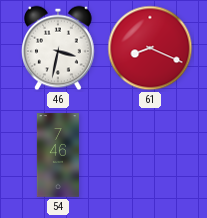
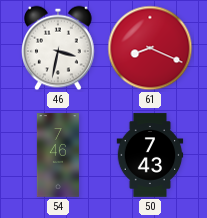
50: none -> 7:43
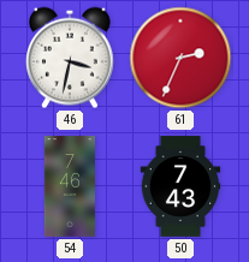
61: 8:19 -> 2:34
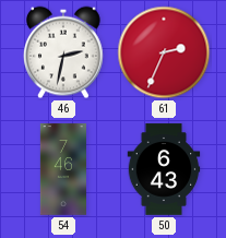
46: 3:32 -> 2:32
50: 7:43 -> 6:43
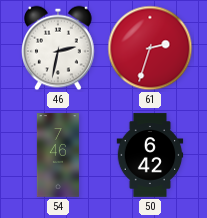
61: 2:34 -> 2:33
50: 6:43 -> 6:42
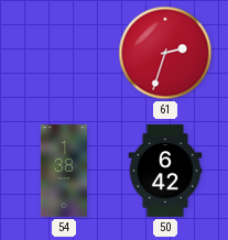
46: 2:32 -> none
54: 7:46 -> 1:38
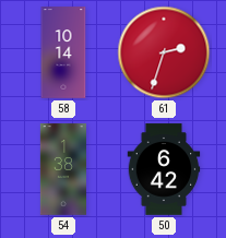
58: none -> 10:14
